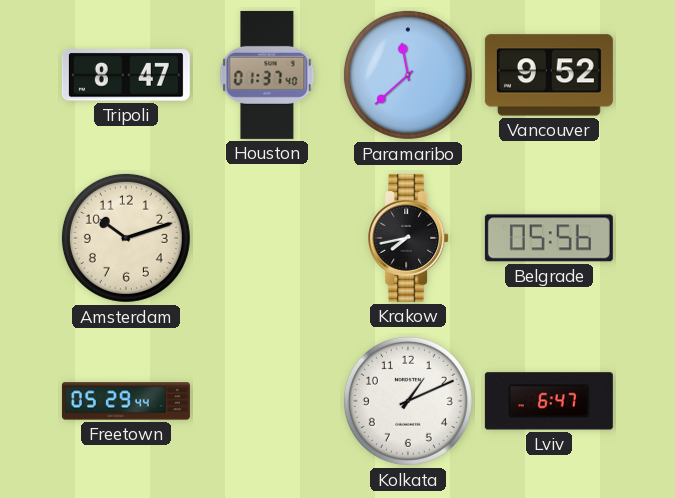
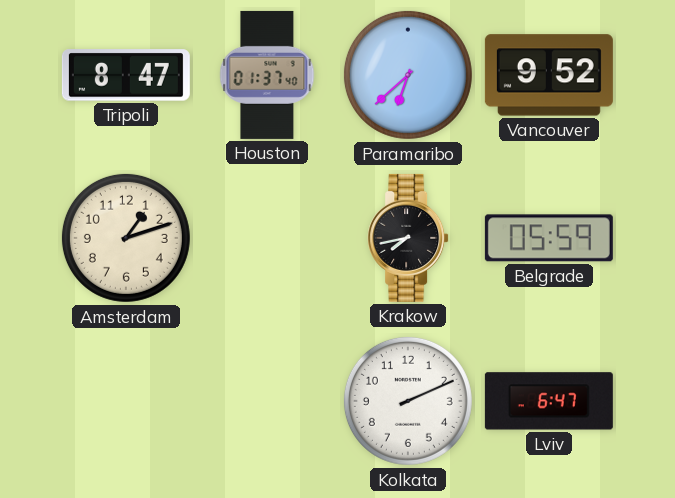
Paramaribo: 11:38 -> 6:38
Amsterdam: 10:12 -> 1:12
Belgrade: 05:56 -> 05:59
Freetown: 05:29 -> none
Kolkata: 1:11 -> 2:11
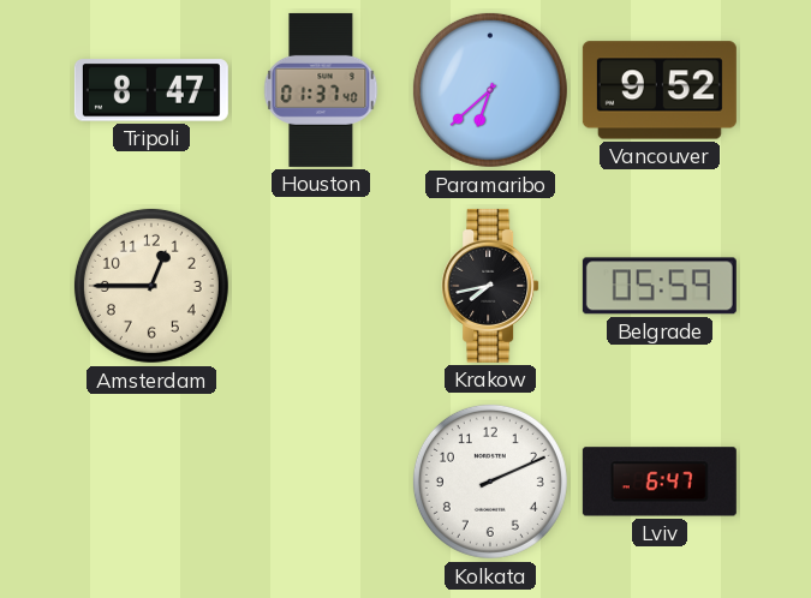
Amsterdam: 1:12 -> 12:45
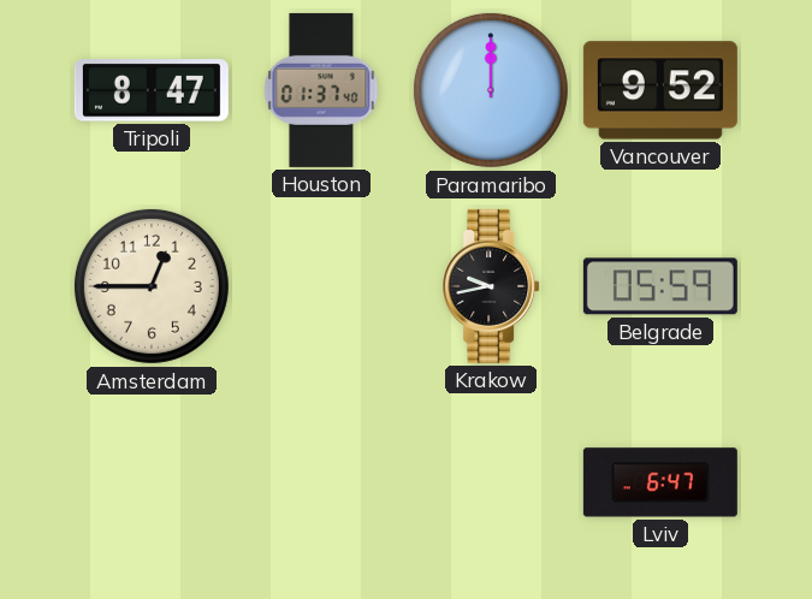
Paramaribo: 6:38 -> 12:00
Krakow: 7:43 -> 9:43
Kolkata: 2:11 -> none
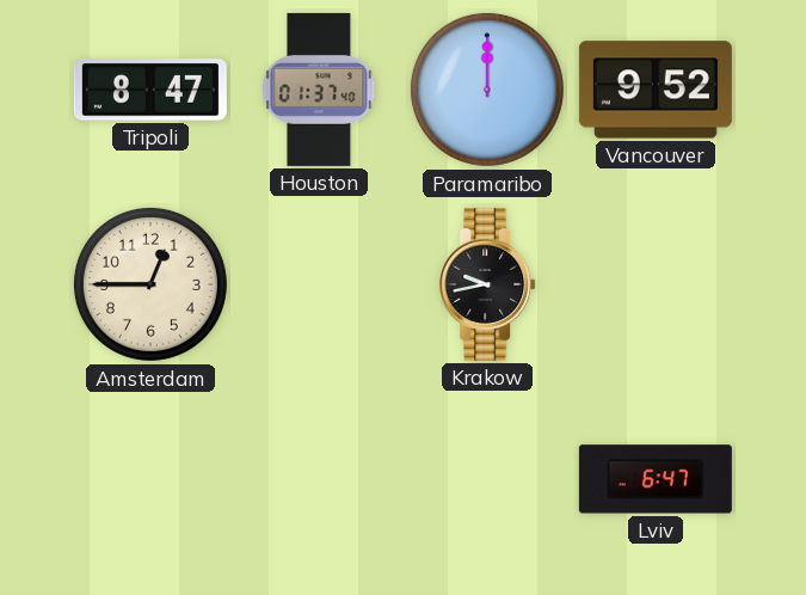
Belgrade: 05:59 -> none
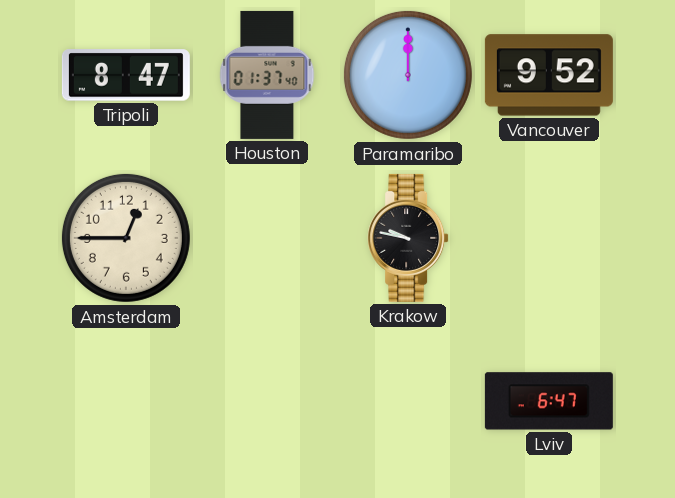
Krakow: 9:43 -> 9:47
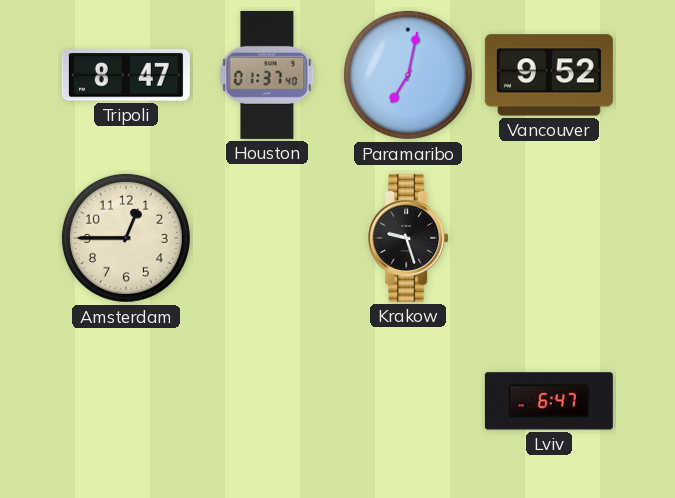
Paramaribo: 12:00 -> 7:02
Krakow: 9:47 -> 9:27
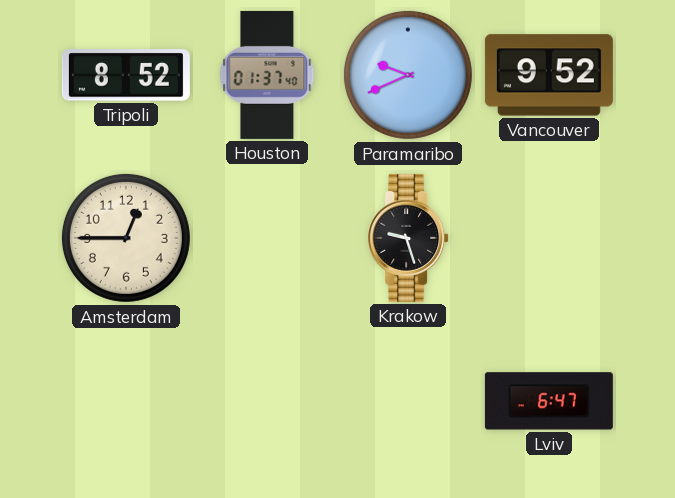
Tripoli: 8:47 -> 8:52
Paramaribo: 7:02 -> 9:41
